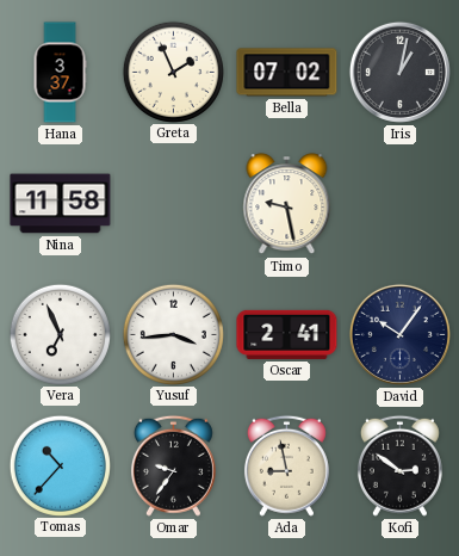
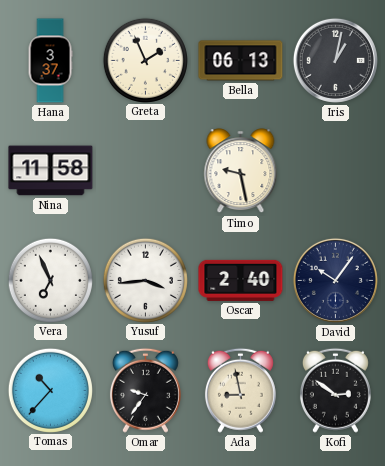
Bella: 07:02 -> 06:13
Oscar: 2:41 -> 2:40
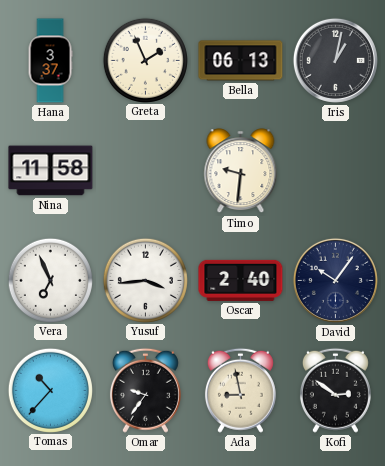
Timo: 9:28 -> 9:31
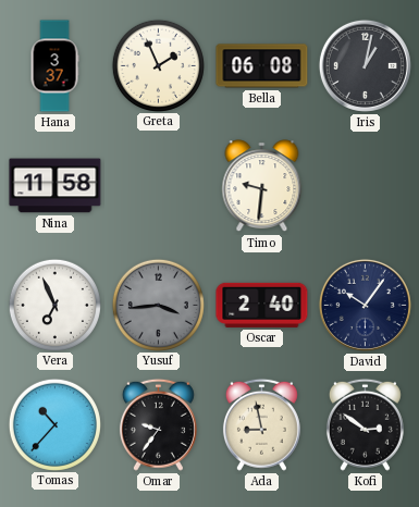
Bella: 06:13 -> 06:08
Yusuf dial: white -> grey
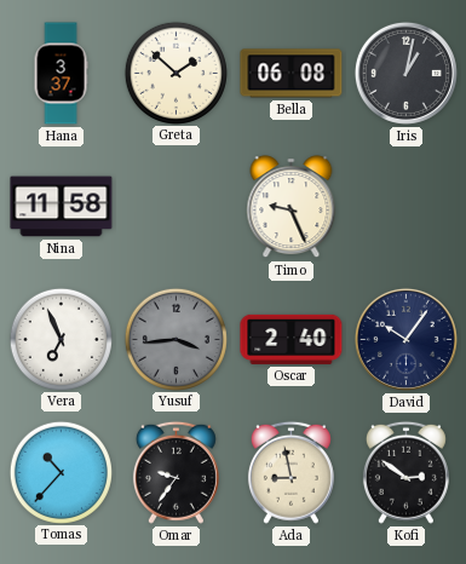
Greta: 1:56 -> 1:52
Timo: 9:31 -> 9:26
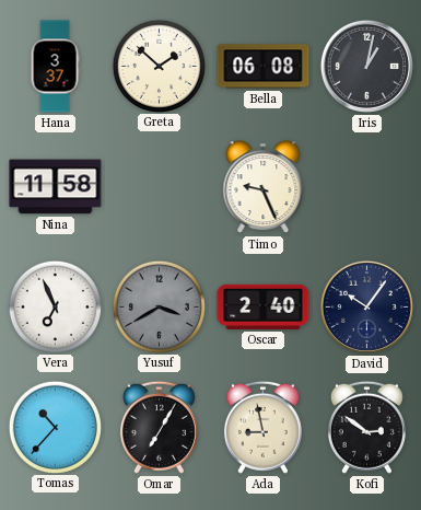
Yusuf: 3:44 -> 3:40
Omar: 9:36 -> 7:05
